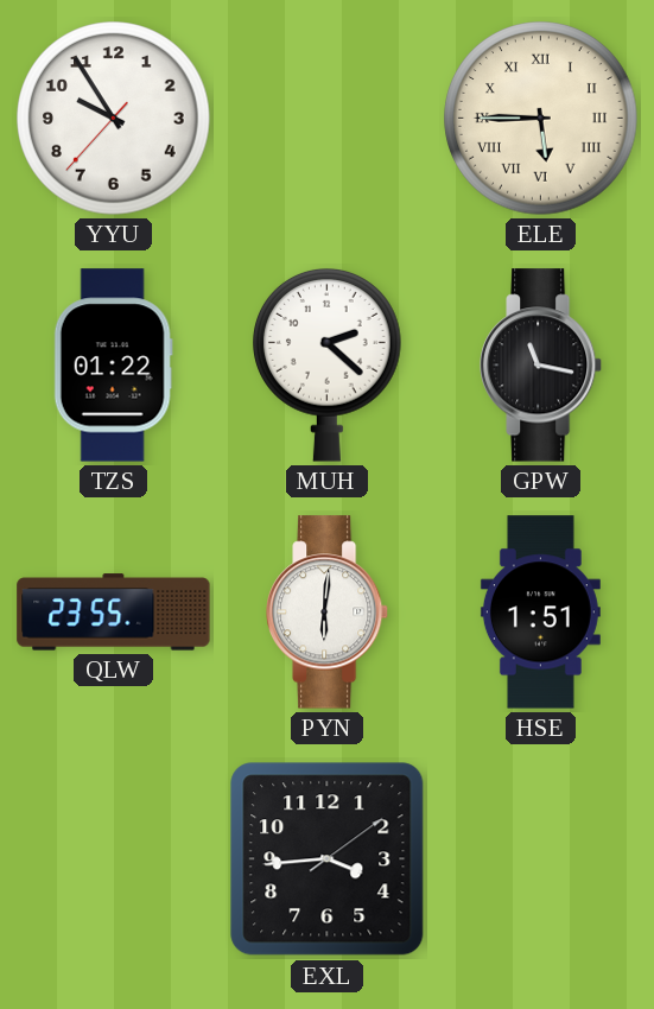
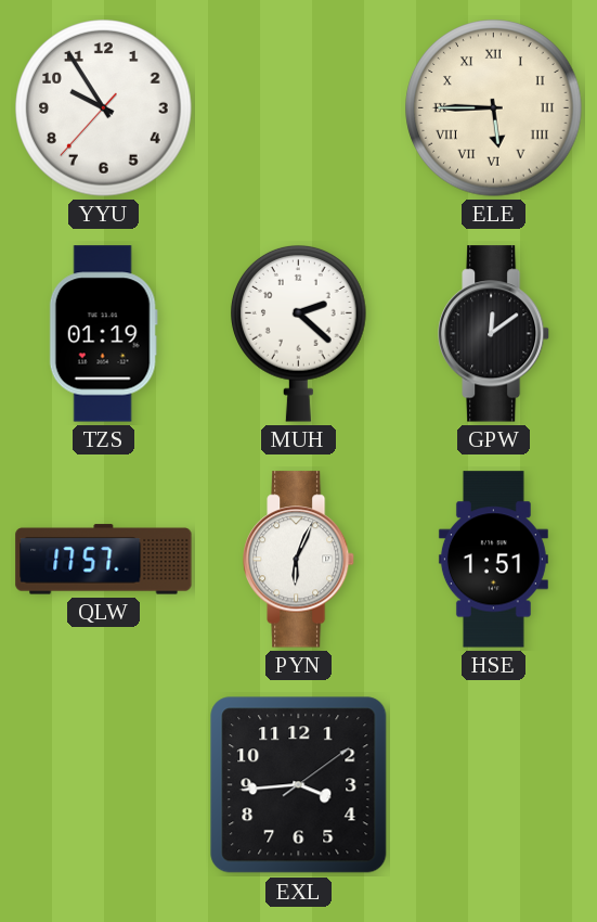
TZS: 01:22 -> 01:19
GPW: 11:17 -> 12:09
QLW: 23:55 -> 17:57
PYN: 6:01 -> 6:04
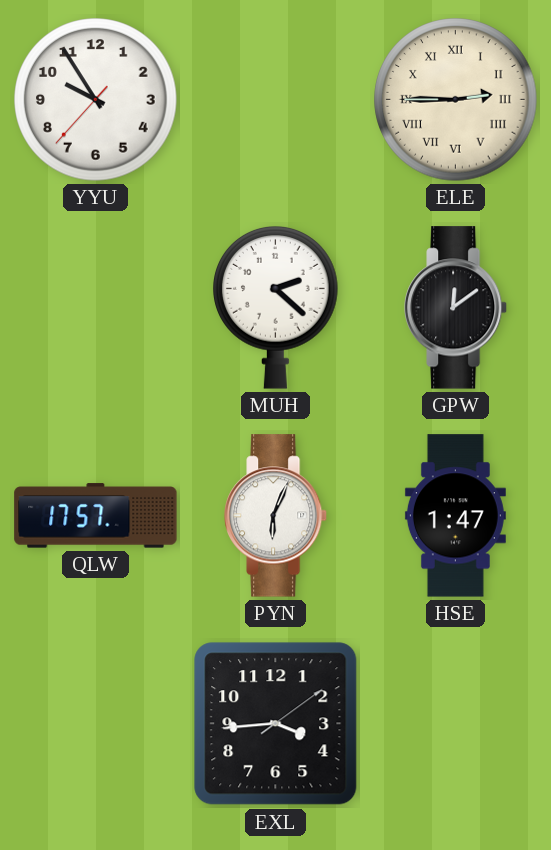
ELE: 5:45 -> 2:45
TZS: 01:19 -> none
HSE: 1:51 -> 1:47
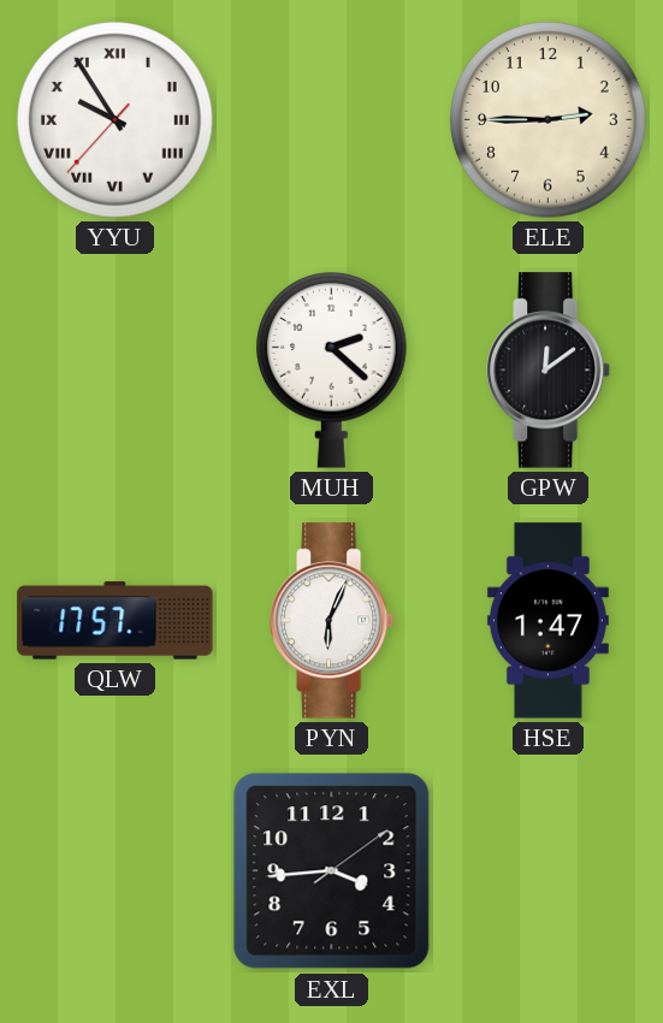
YYU numerals: Arabic -> Roman
ELE numerals: Roman -> Arabic
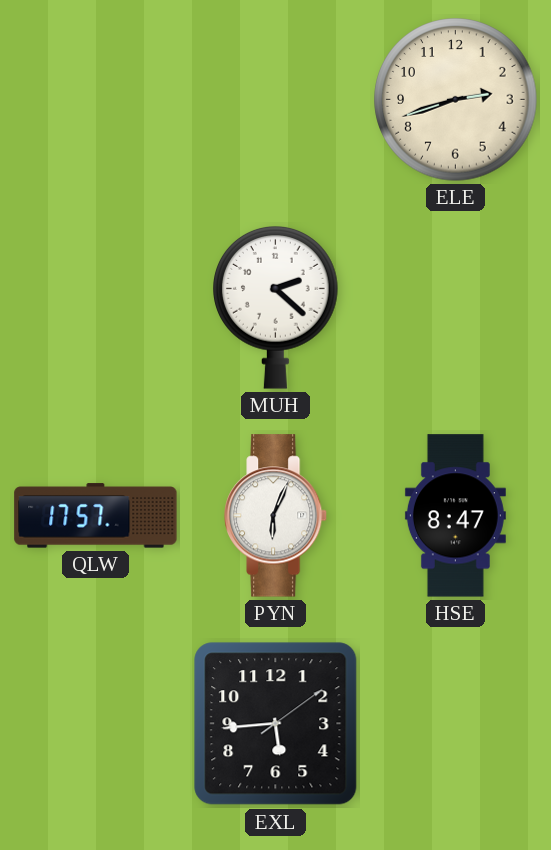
YYU: 9:54 -> none
ELE: 2:45 -> 2:42
GPW: 12:09 -> none
HSE: 1:47 -> 8:47
EXL: 3:44 -> 5:44
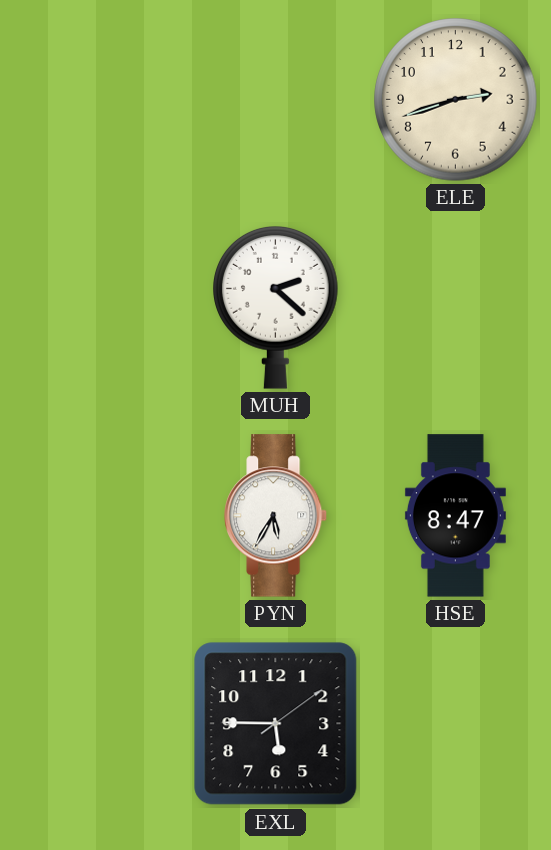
QLW: 17:57 -> none
PYN: 6:04 -> 5:35
EXL: 5:44 -> 5:45
